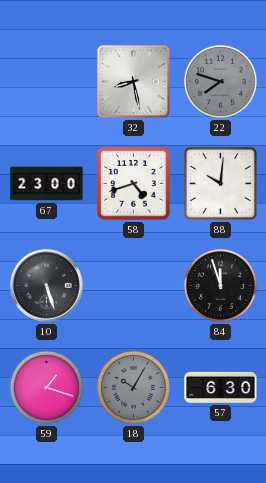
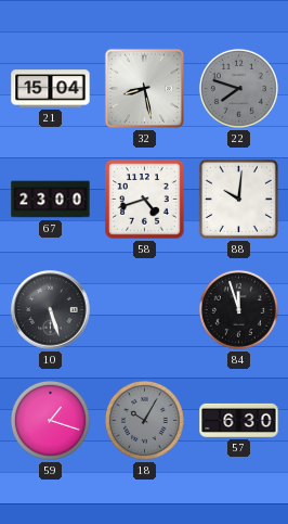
21: none -> 15:04
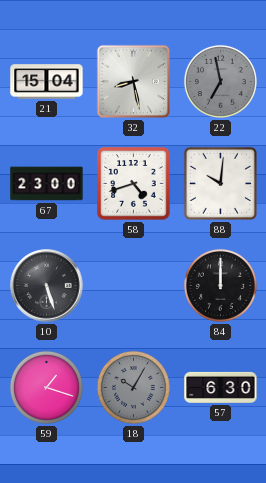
22: 7:48 -> 6:58
84: 11:57 -> 12:00
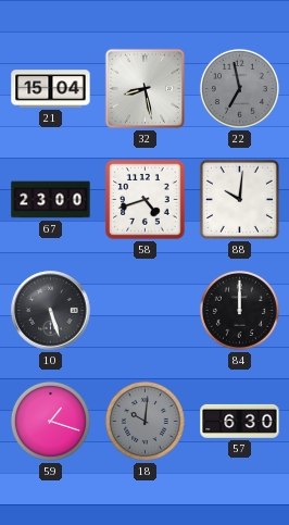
18: 10:05 -> 10:01
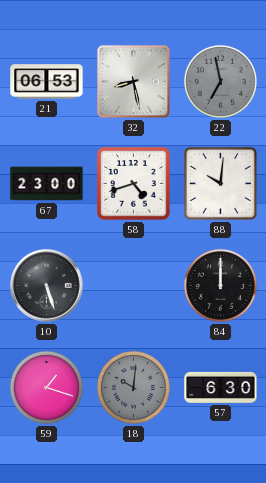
21: 15:04 -> 06:53
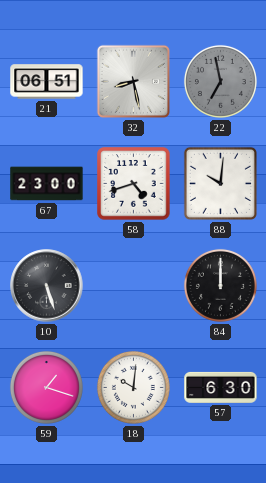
21: 06:53 -> 06:51
18 dial: grey -> white
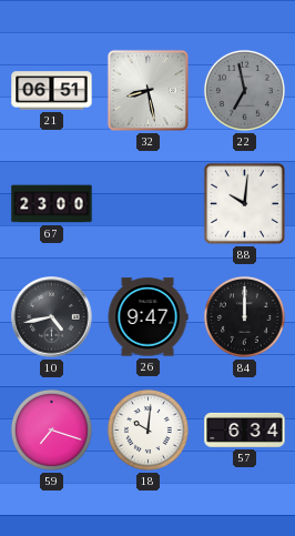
58: 4:42 -> none
10: 5:27 -> 4:43
26: none -> 9:47
59: 1:18 -> 7:18
57: 6:30 -> 6:34
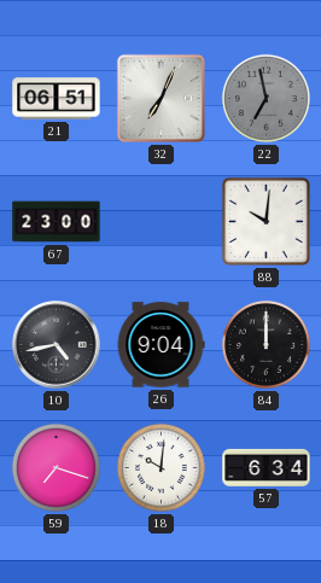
32: 8:28 -> 7:04
26: 9:47 -> 9:04
